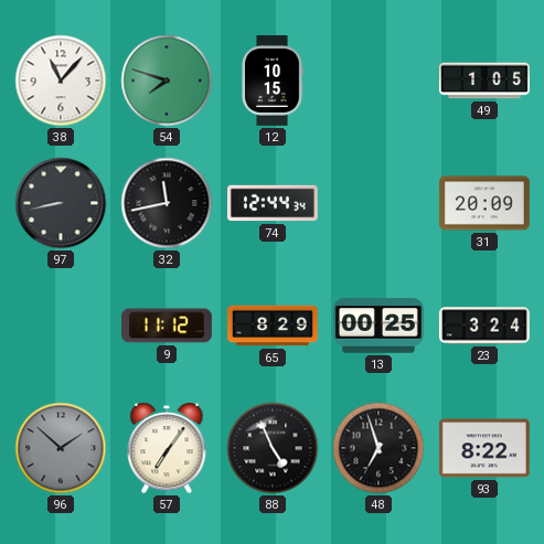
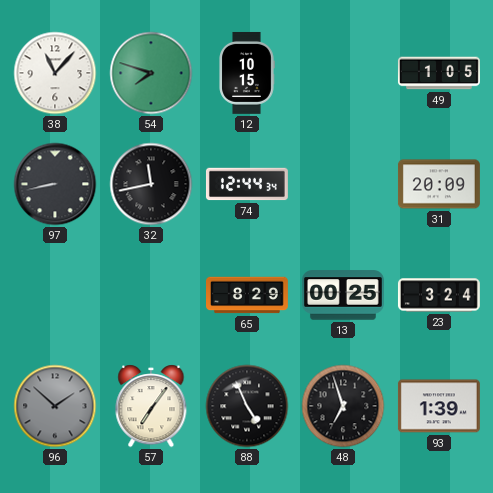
9: 11:12 -> none
93: 8:22 -> 1:39
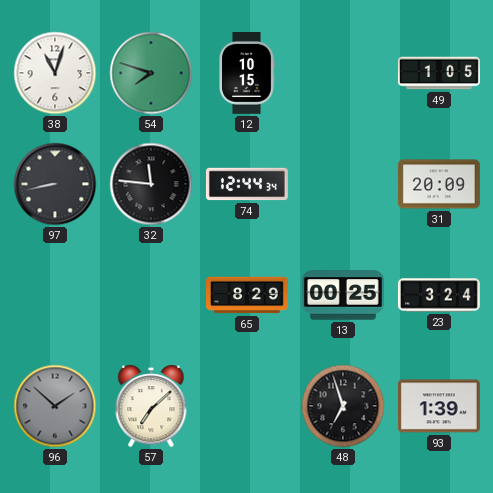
38: 11:07 -> 11:03
32: 11:43 -> 11:46
57: 7:06 -> 7:08
88: 4:56 -> none
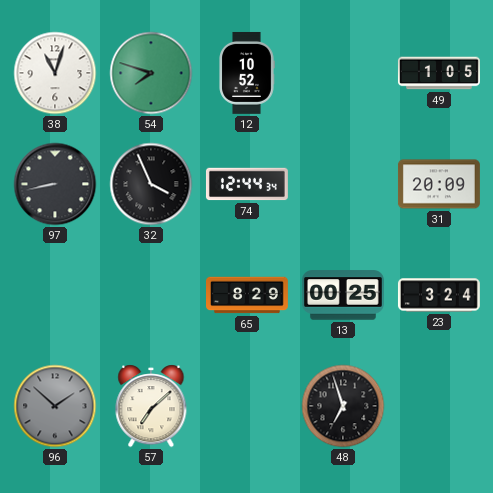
12: 10:15 -> 10:52
32: 11:46 -> 3:56
93: 1:39 -> none
